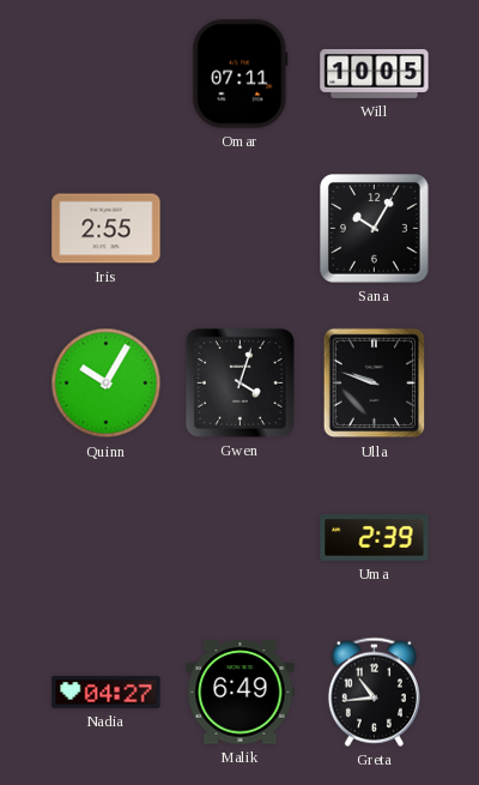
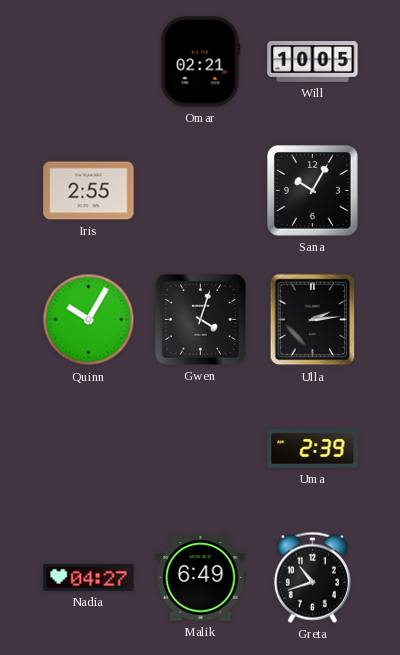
Omar: 07:11 -> 02:21
Ulla: 9:48 -> 2:14
Greta: 10:44 -> 10:42
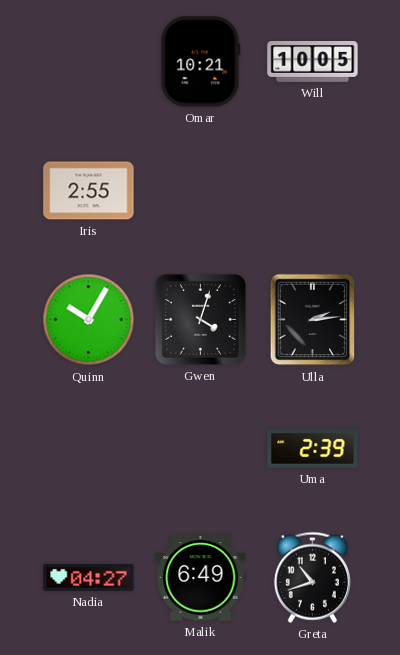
Omar: 02:21 -> 10:21
Sana: 10:05 -> none
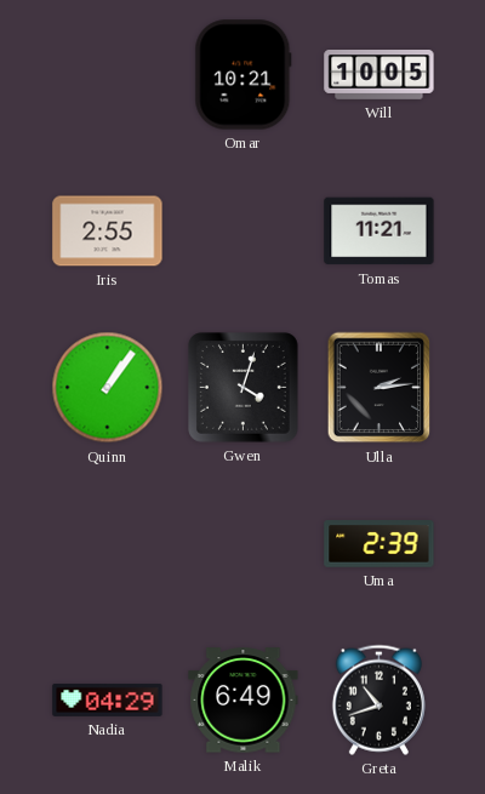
Tomas: none -> 11:21
Quinn: 10:05 -> 1:06
Nadia: 04:27 -> 04:29
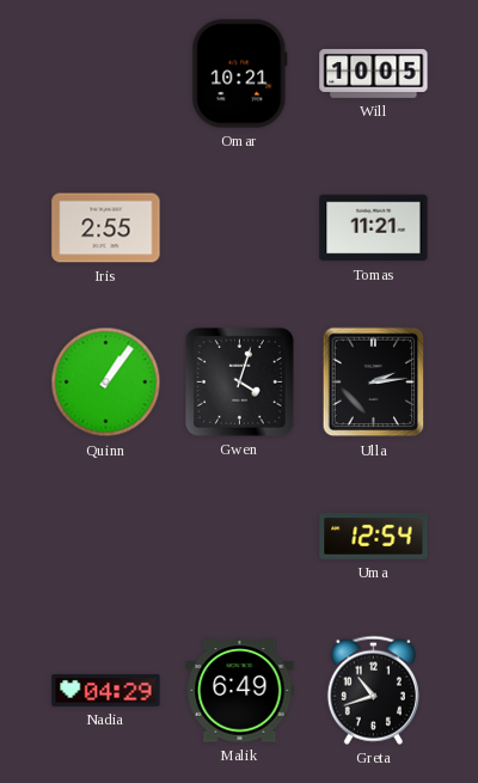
Uma: 2:39 -> 12:54
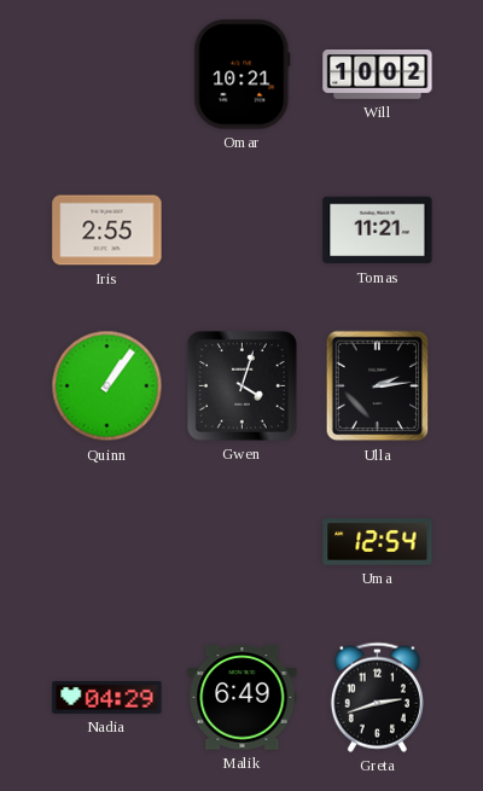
Will: 10:05 -> 10:02
Greta: 10:42 -> 2:42
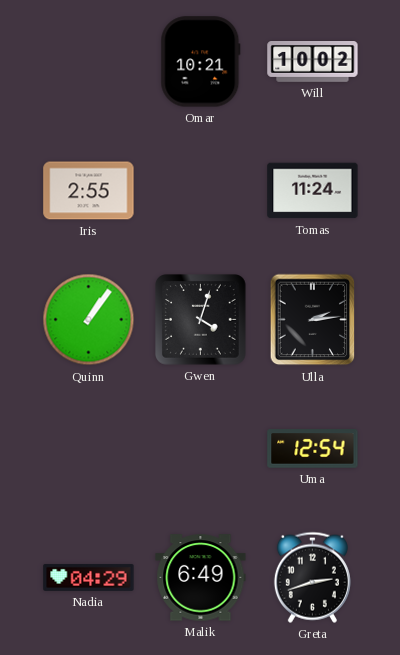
Tomas: 11:21 -> 11:24
